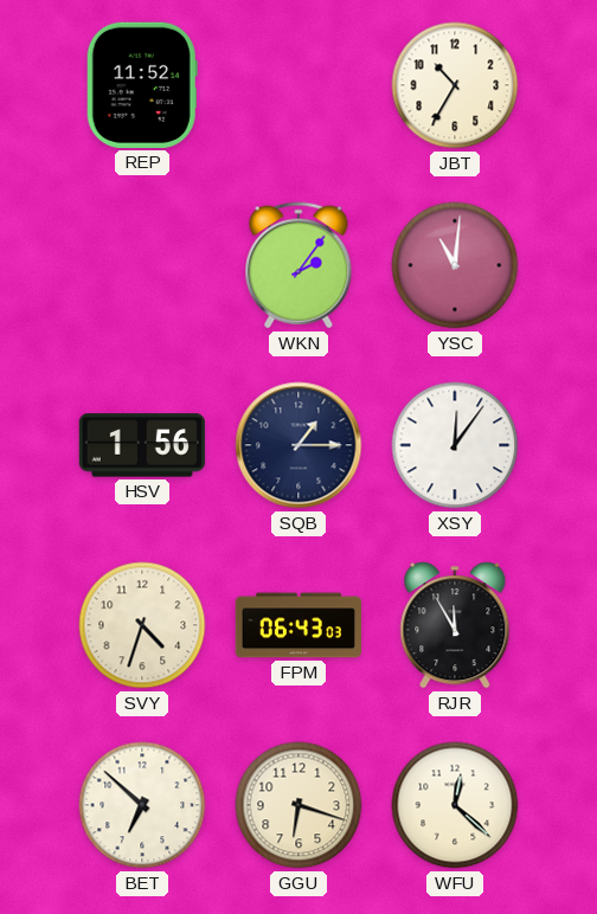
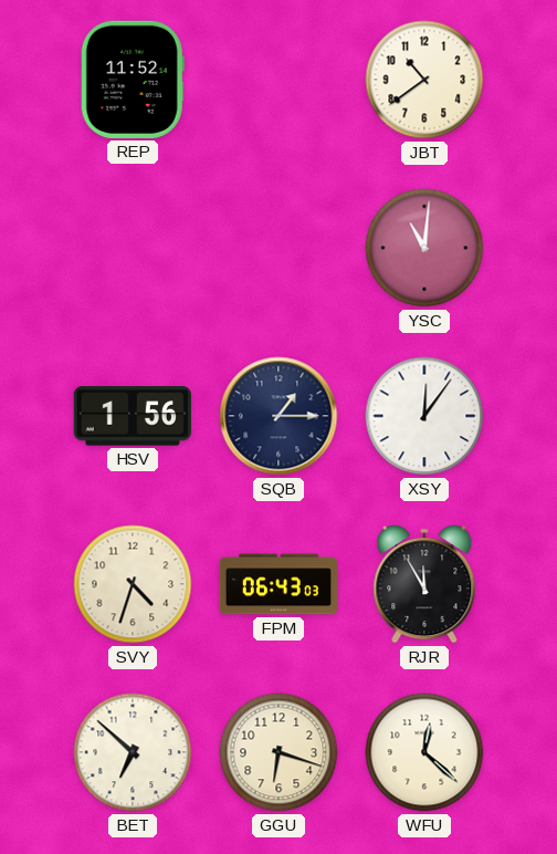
JBT: 10:35 -> 10:39
WKN: 2:06 -> none
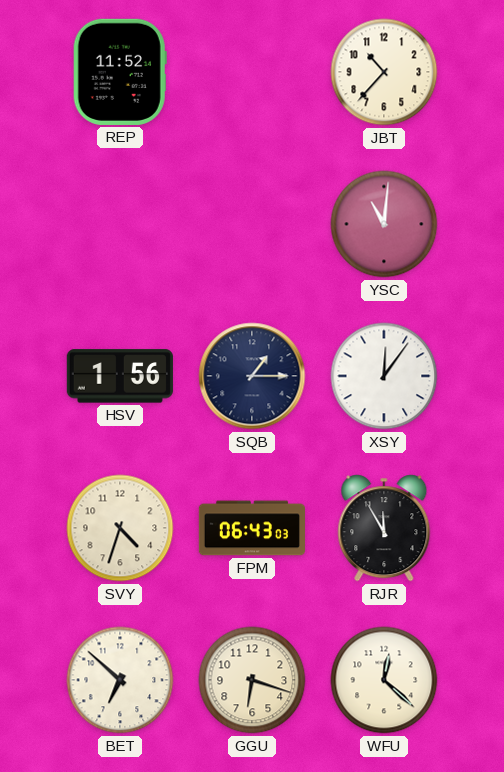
JBT: 10:39 -> 10:37
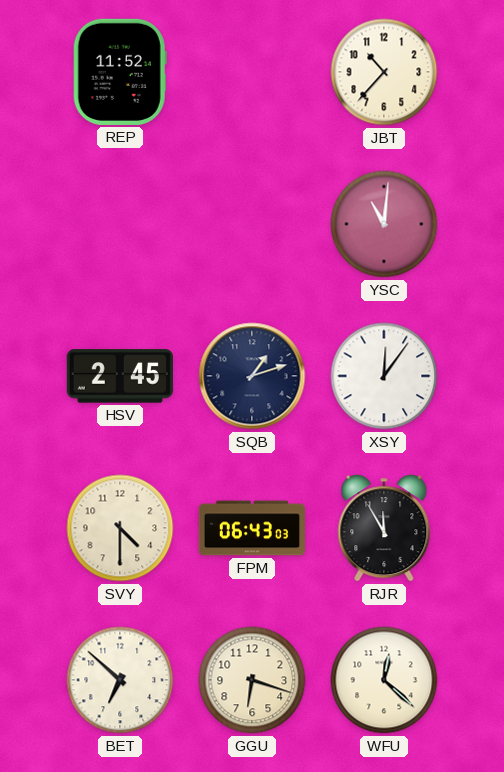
HSV: 1:56 -> 2:45
SQB: 1:15 -> 1:12
SVY: 4:33 -> 4:30
